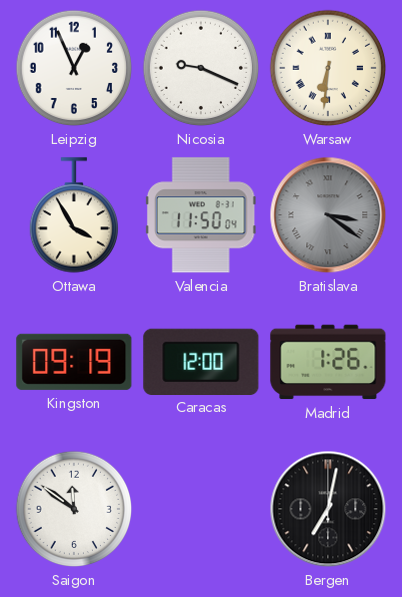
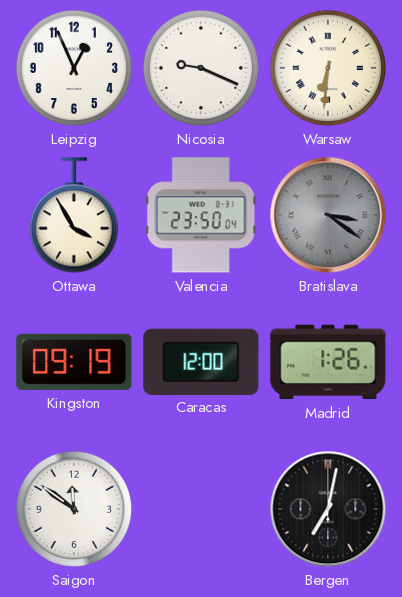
Valencia: 11:50 -> 23:50
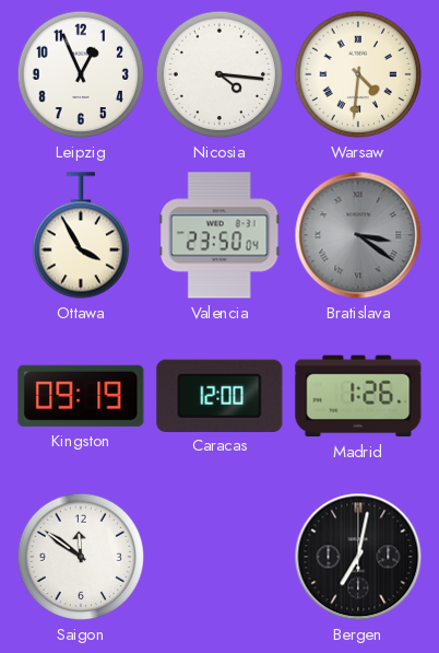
Nicosia: 9:19 -> 4:16
Warsaw: 6:31 -> 4:31
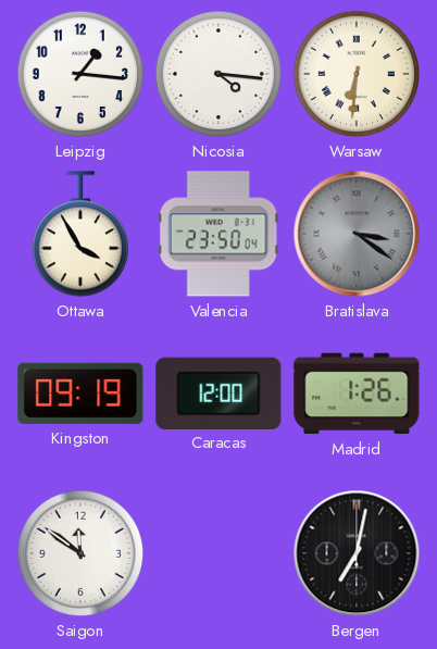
Leipzig: 12:56 -> 1:16
Warsaw: 4:31 -> 6:31
